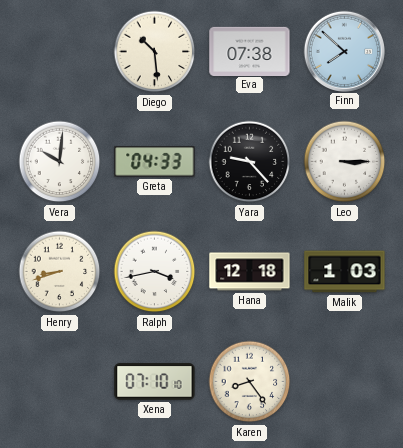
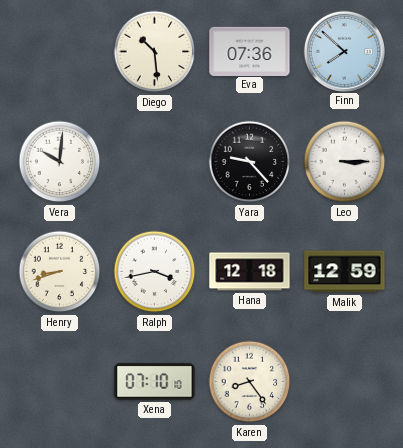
Eva: 07:38 -> 07:36
Greta: 04:33 -> none
Malik: 1:03 -> 12:59
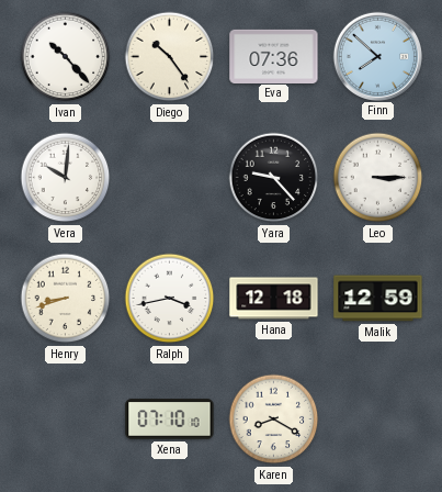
Ivan: none -> 10:23
Diego: 10:29 -> 10:24
Karen: 8:24 -> 8:20
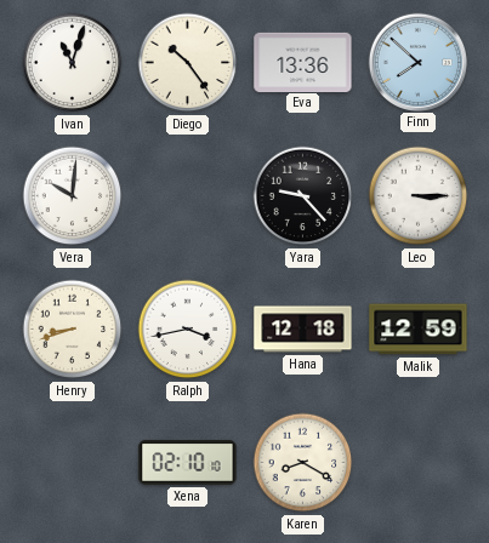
Ivan: 10:23 -> 11:03
Eva: 07:36 -> 13:36
Xena: 07:10 -> 02:10
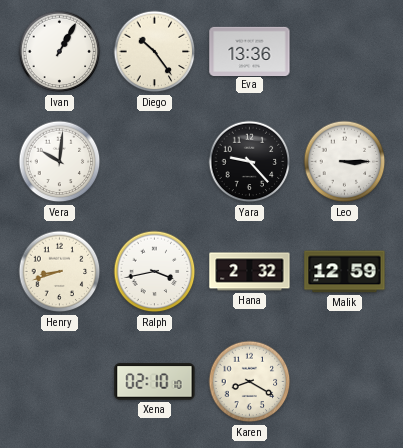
Ivan: 11:03 -> 1:05
Finn: 7:52 -> none
Hana: 12:18 -> 2:32
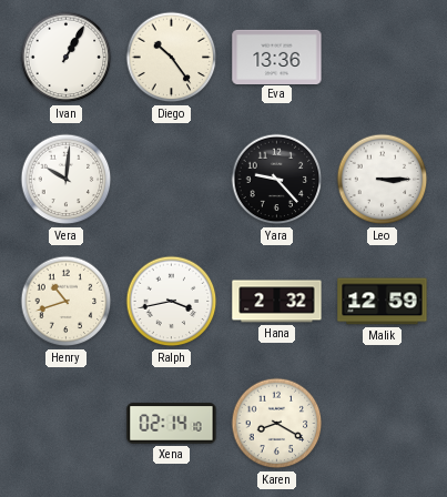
Henry: 8:42 -> 10:42
Xena: 02:10 -> 02:14
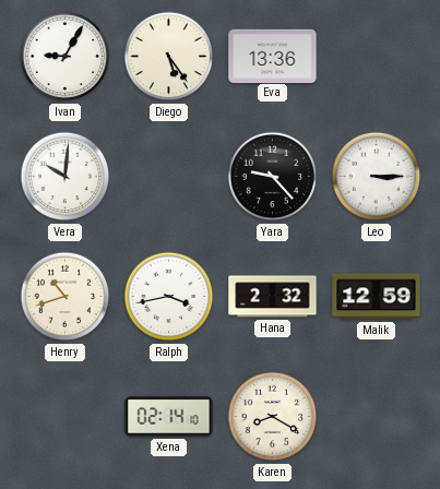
Ivan: 1:05 -> 9:05
Diego: 10:24 -> 5:24
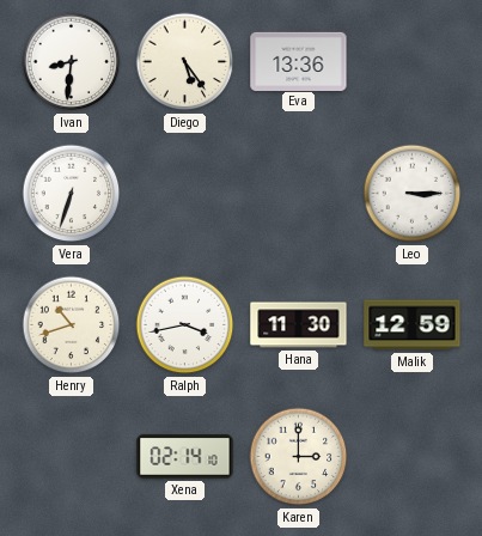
Ivan: 9:05 -> 8:31
Vera: 10:01 -> 6:33
Yara: 9:23 -> none
Hana: 2:32 -> 11:30
Karen: 8:20 -> 3:00
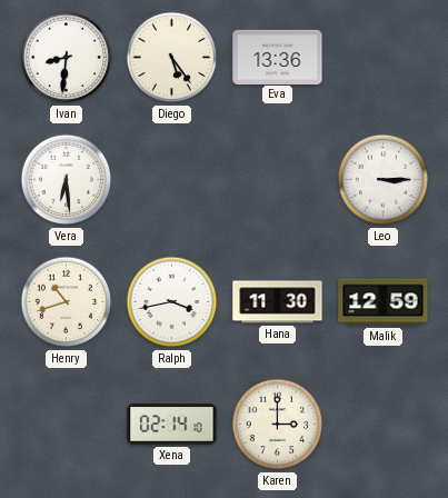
Vera: 6:33 -> 6:29
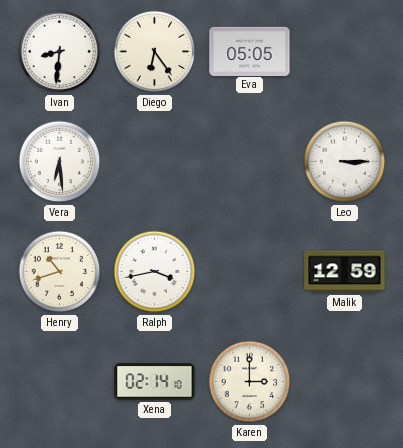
Diego: 5:24 -> 6:24
Eva: 13:36 -> 05:05
Hana: 11:30 -> none
